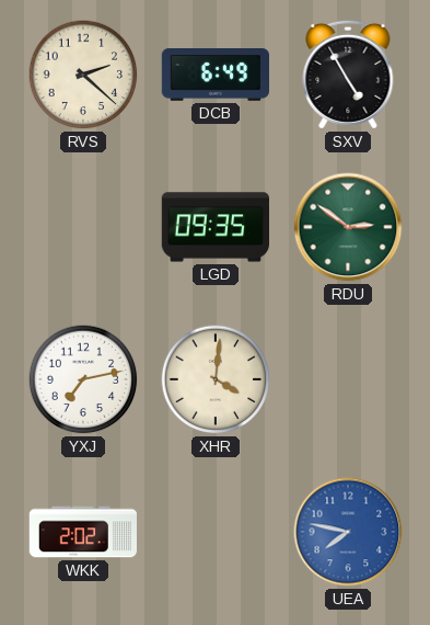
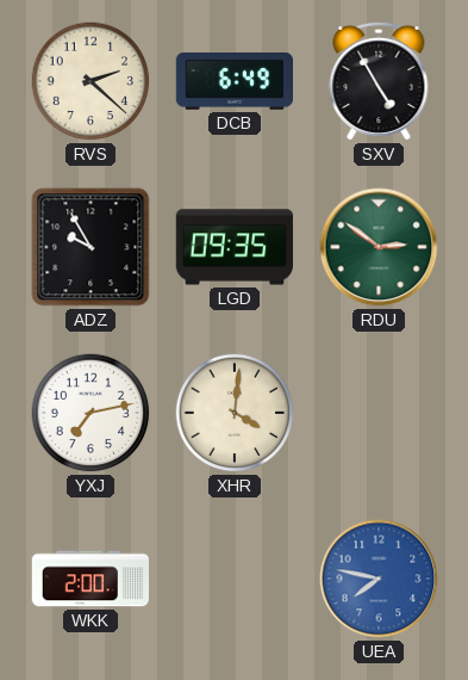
ADZ: none -> 9:55
WKK: 2:02 -> 2:00
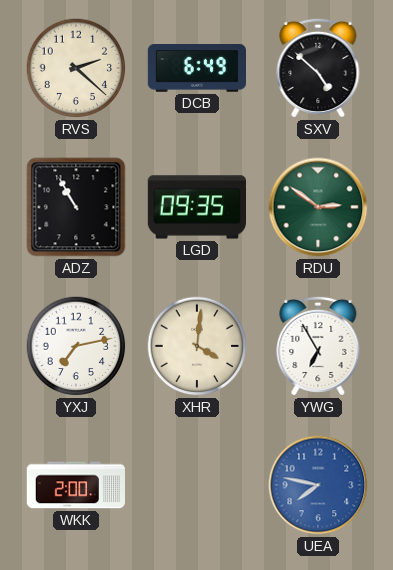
SXV: 4:55 -> 4:52
ADZ: 9:55 -> 10:55
YWG: none -> 6:55
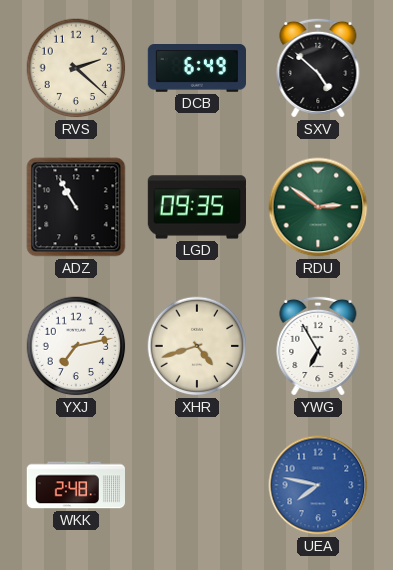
XHR: 4:01 -> 4:42
WKK: 2:00 -> 2:48
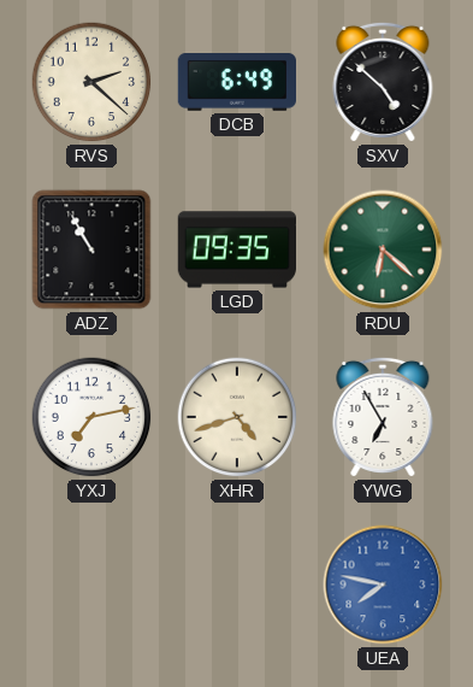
RDU: 2:51 -> 6:22
WKK: 2:48 -> none
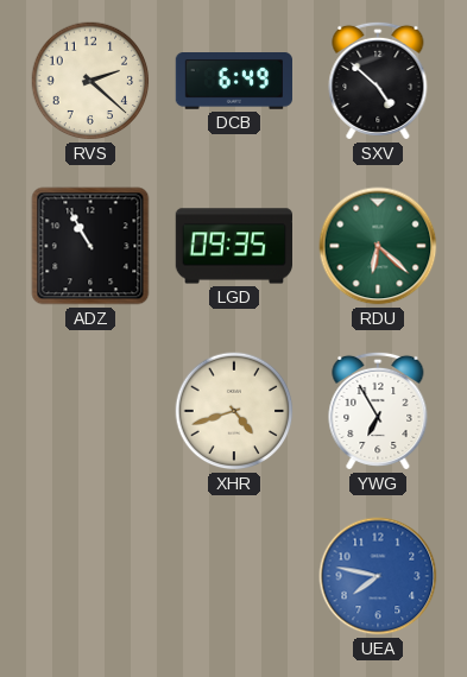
YXJ: 7:13 -> none
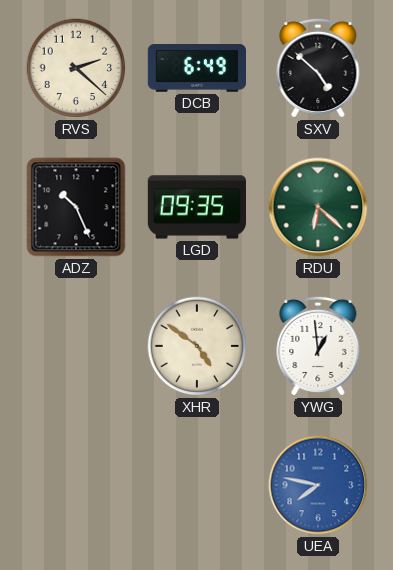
ADZ: 10:55 -> 10:26
XHR: 4:42 -> 4:51
YWG: 6:55 -> 12:59
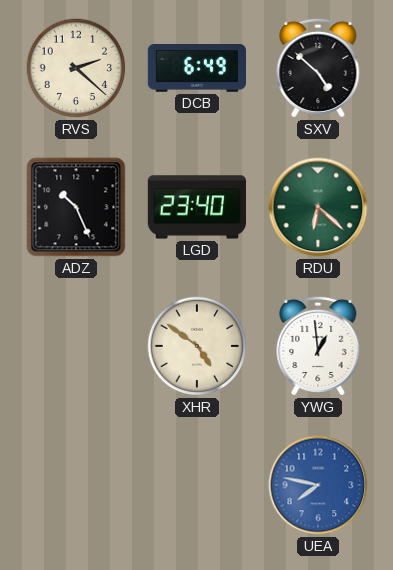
LGD: 09:35 -> 23:40
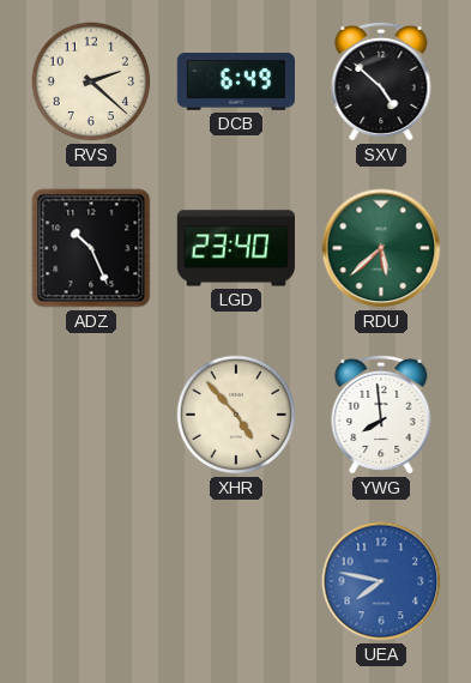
RDU: 6:22 -> 5:38
XHR: 4:51 -> 4:53
YWG: 12:59 -> 7:59
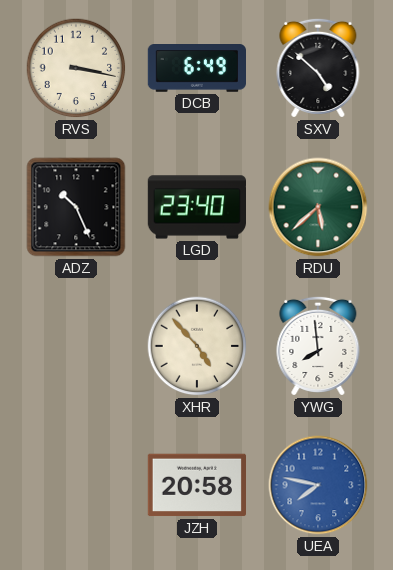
RVS: 2:22 -> 3:17
JZH: none -> 20:58
